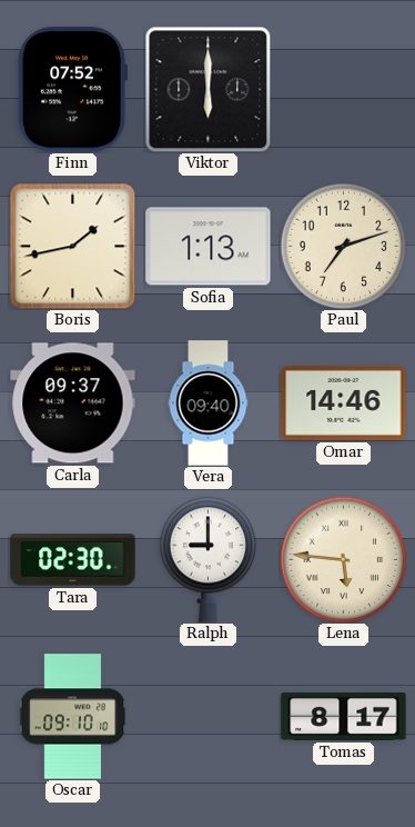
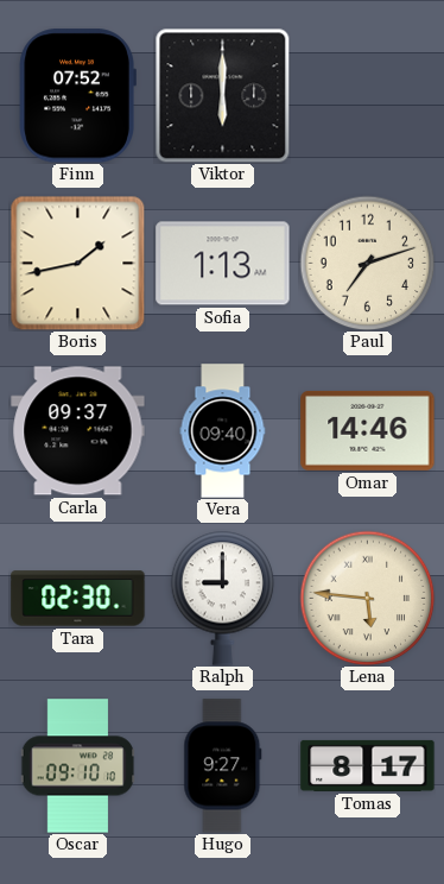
Hugo: none -> 9:27
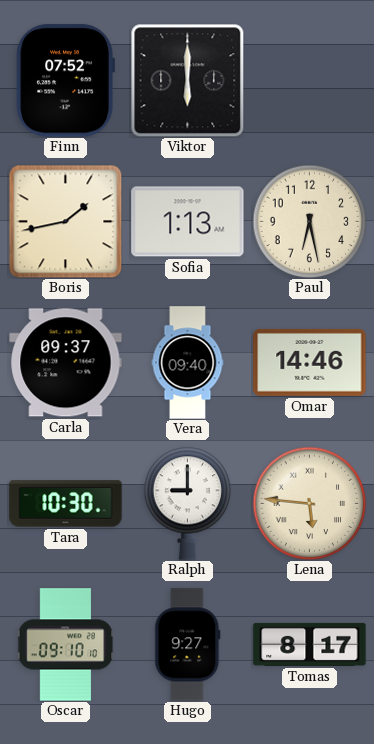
Paul: 7:12 -> 6:28
Tara: 02:30 -> 10:30
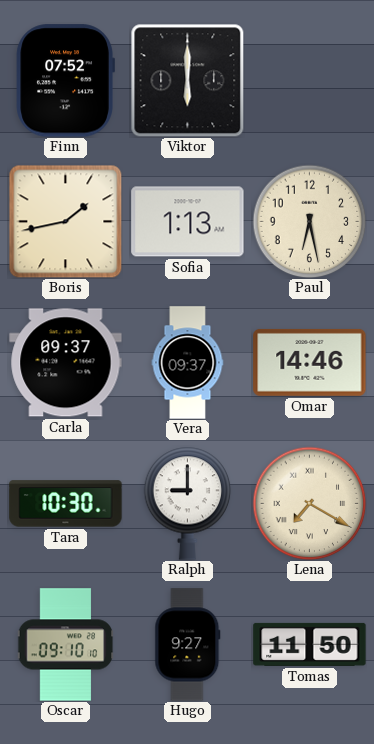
Vera: 09:40 -> 09:37
Lena: 5:46 -> 7:20
Tomas: 8:17 -> 11:50
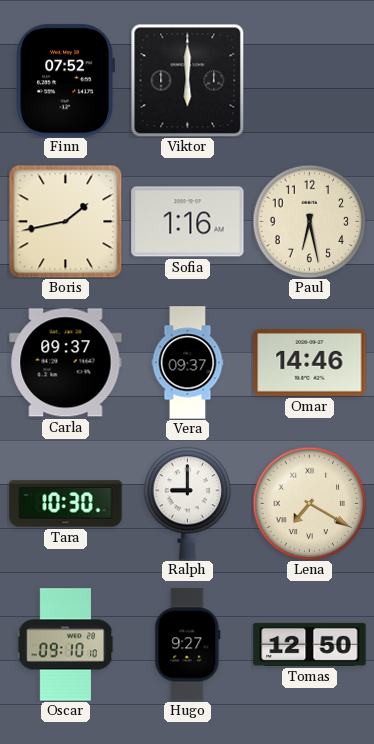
Sofia: 1:13 -> 1:16
Tomas: 11:50 -> 12:50
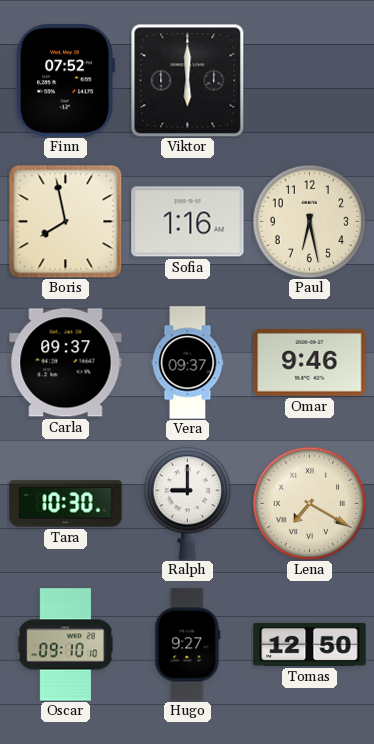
Boris: 1:43 -> 7:58
Omar: 14:46 -> 9:46
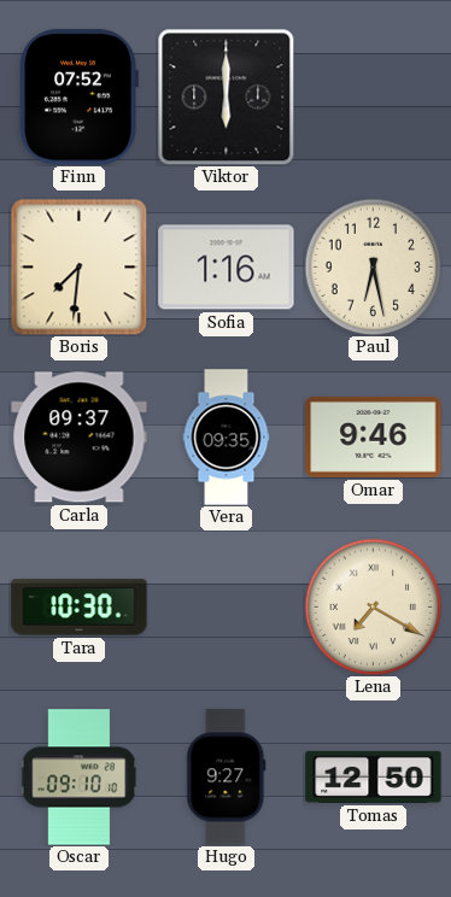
Boris: 7:58 -> 7:31
Vera: 09:37 -> 09:35
Ralph: 9:00 -> none
